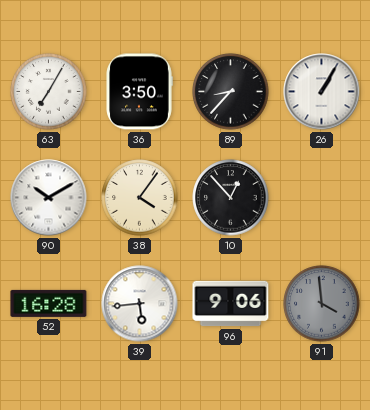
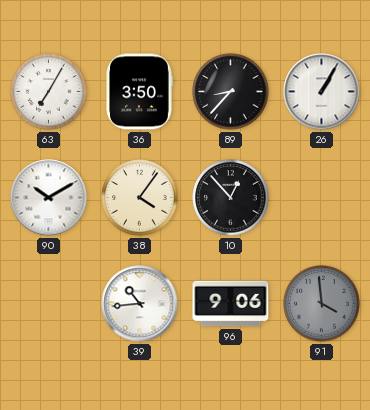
52: 16:28 -> none
39: 5:44 -> 10:44
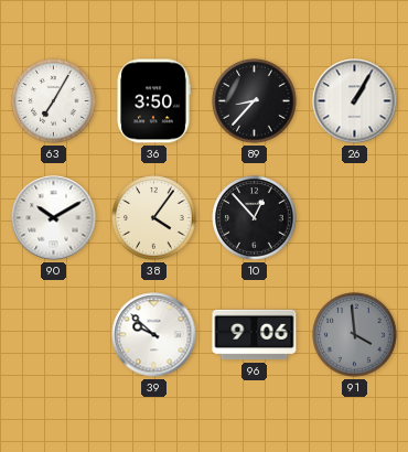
39: 10:44 -> 9:52
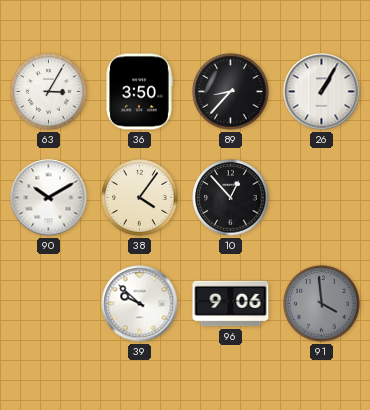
63: 7:05 -> 3:05
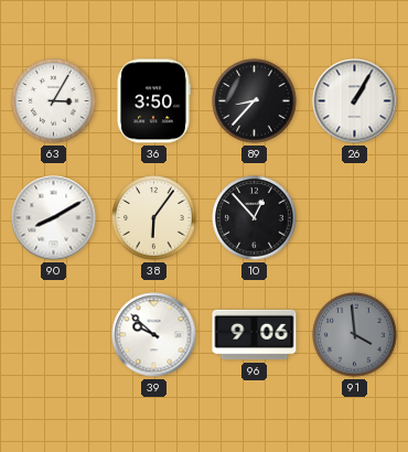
90: 10:10 -> 8:10
38: 4:06 -> 6:06
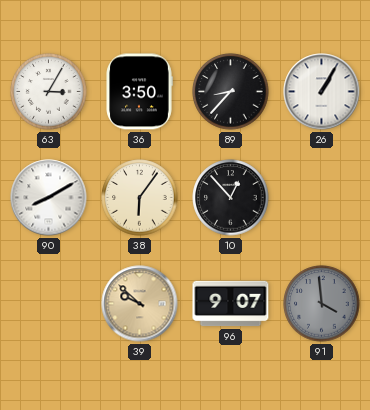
39 dial: white -> champagne
96: 9:06 -> 9:07
